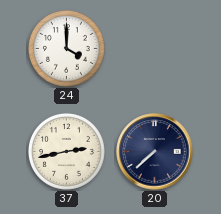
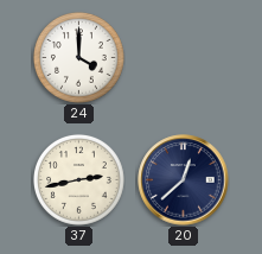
20: 7:38 -> 12:38
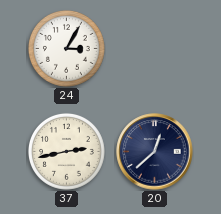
24: 4:00 -> 3:05
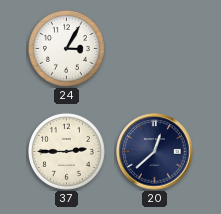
37: 2:43 -> 2:45
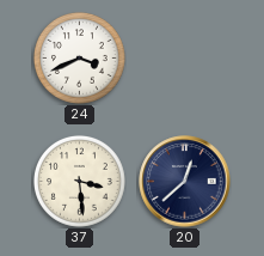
24: 3:05 -> 3:41
37: 2:45 -> 3:29
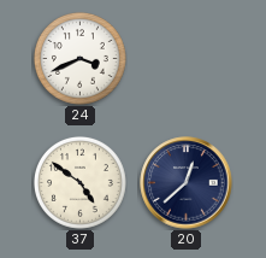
37: 3:29 -> 4:51
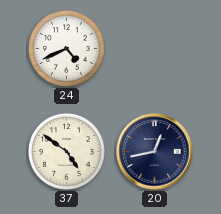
24: 3:41 -> 4:41
20: 12:38 -> 12:43
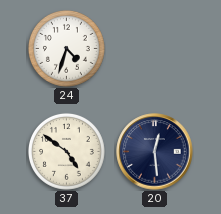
24: 4:41 -> 4:33
20: 12:43 -> 12:29
